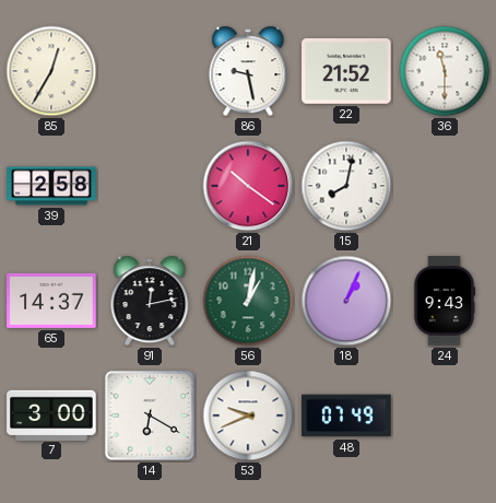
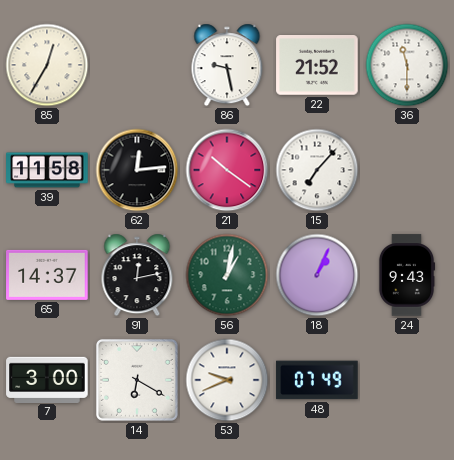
39: 2:58 -> 11:58
62: none -> 12:14
15: 8:02 -> 7:07
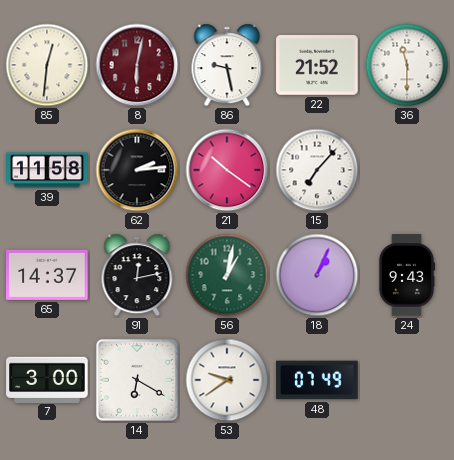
85: 12:35 -> 12:31
8: none -> 6:02
62: 12:14 -> 2:14
53: 9:41 -> 9:39
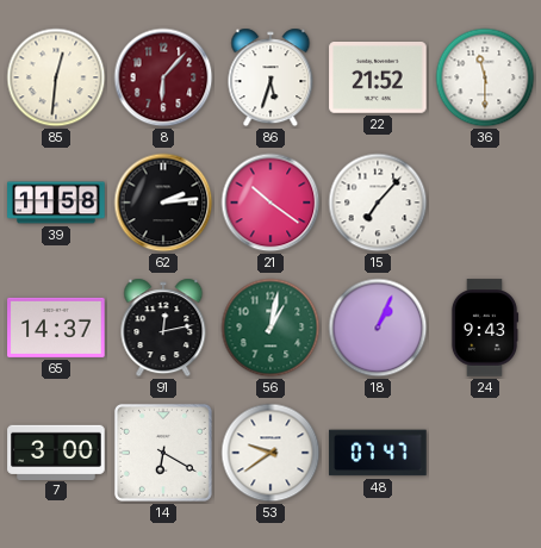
8: 6:02 -> 6:07
86: 9:28 -> 5:33
48: 07:49 -> 07:47
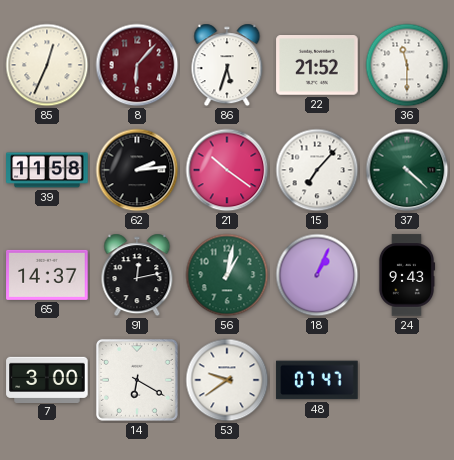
85: 12:31 -> 12:34
37: none -> 4:22
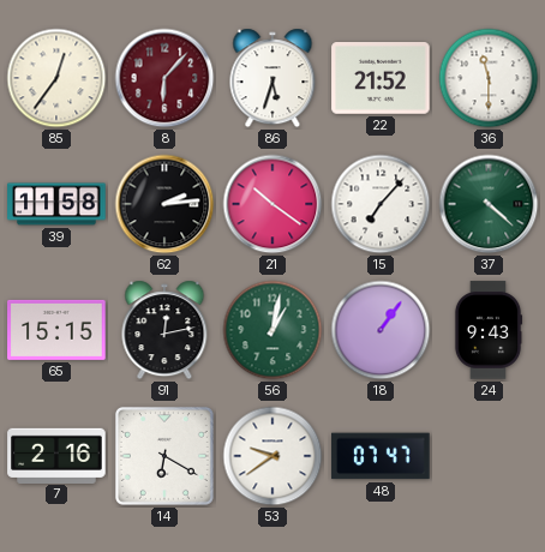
85: 12:34 -> 12:36
65: 14:37 -> 15:15
18: 1:04 -> 1:06
7: 3:00 -> 2:16
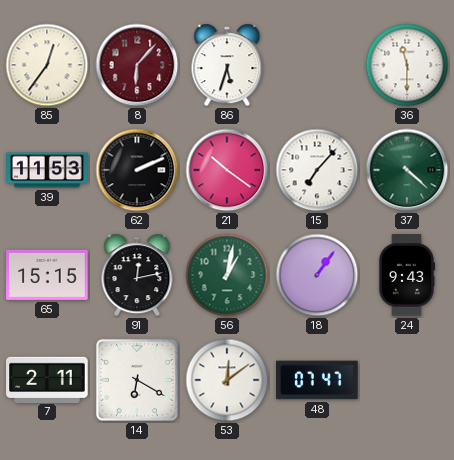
22: 21:52 -> none
39: 11:58 -> 11:53
62: 2:14 -> 2:11
7: 2:16 -> 2:11
53: 9:39 -> 12:09
